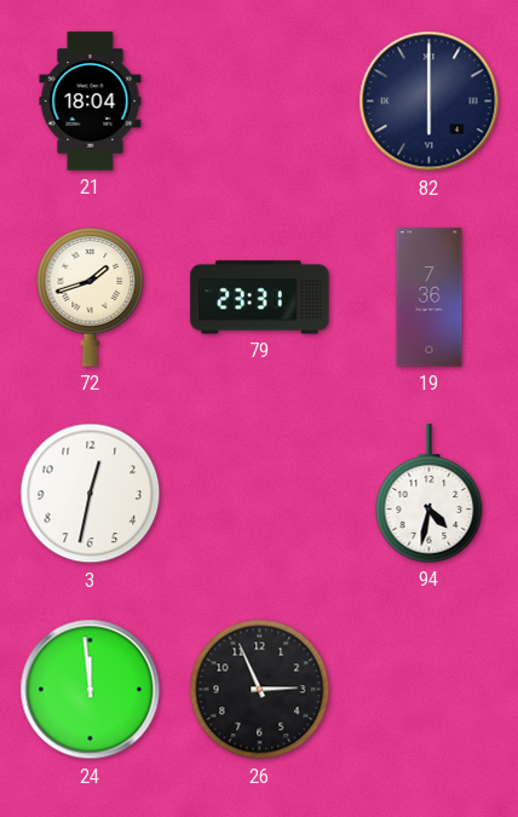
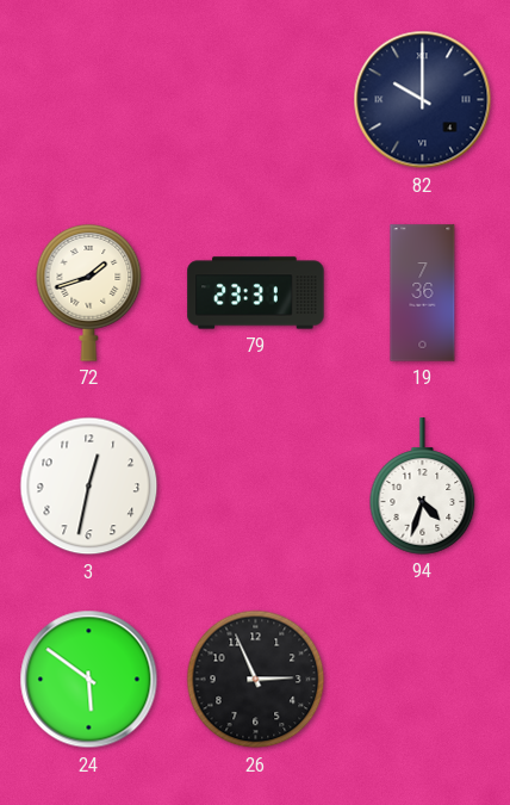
21: 18:04 -> none
82: 6:00 -> 10:00
94: 4:32 -> 4:33
24: 11:59 -> 5:51
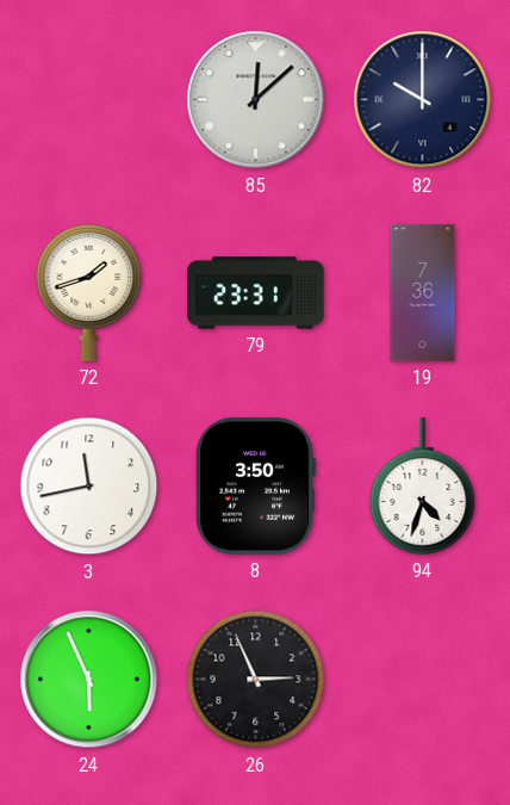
85: none -> 12:08
3: 12:32 -> 11:43
8: none -> 3:50
24: 5:51 -> 5:56
